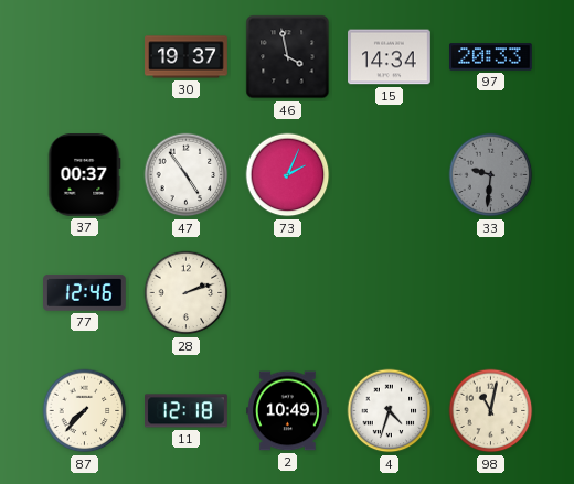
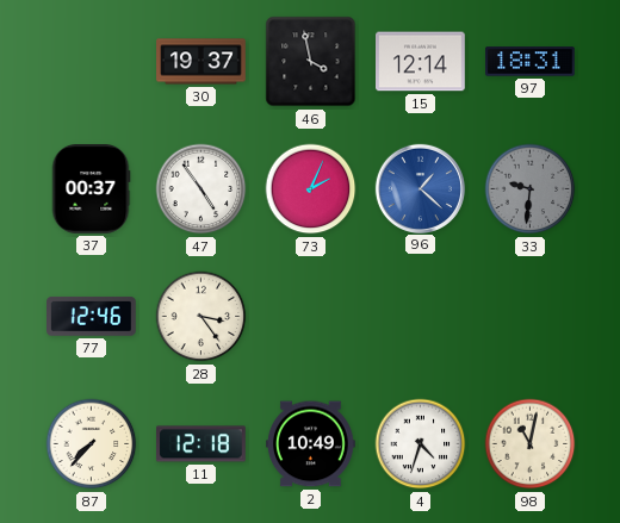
15: 14:34 -> 12:14
97: 20:33 -> 18:31
96: none -> 1:22
28: 2:12 -> 3:24
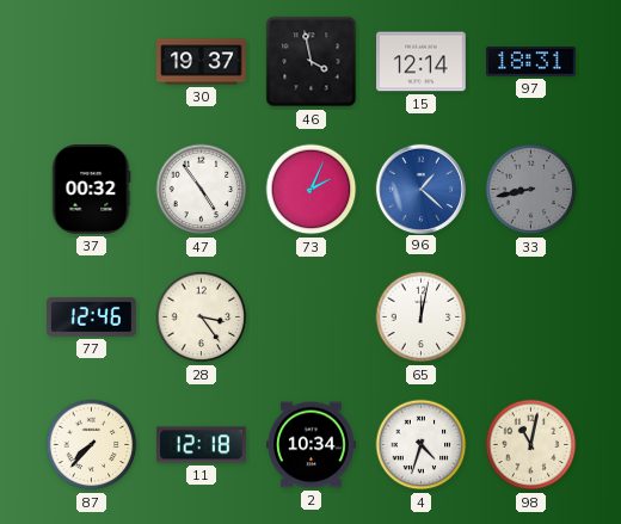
37: 00:37 -> 00:32
33: 9:31 -> 8:43
65: none -> 12:02
2: 10:49 -> 10:34
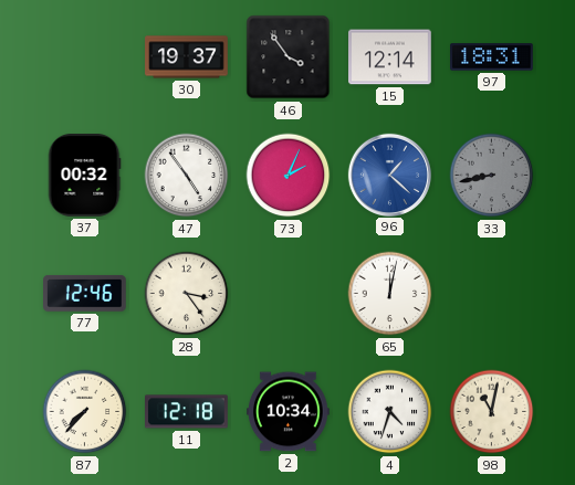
46: 3:58 -> 3:54
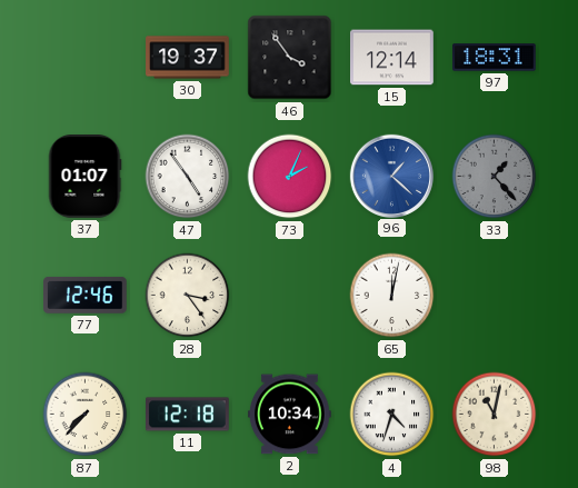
37: 00:32 -> 01:07
33: 8:43 -> 1:23
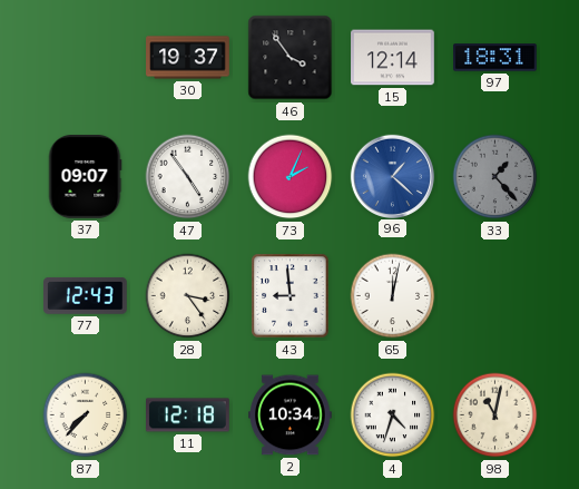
37: 01:07 -> 09:07
77: 12:46 -> 12:43
43: none -> 8:59
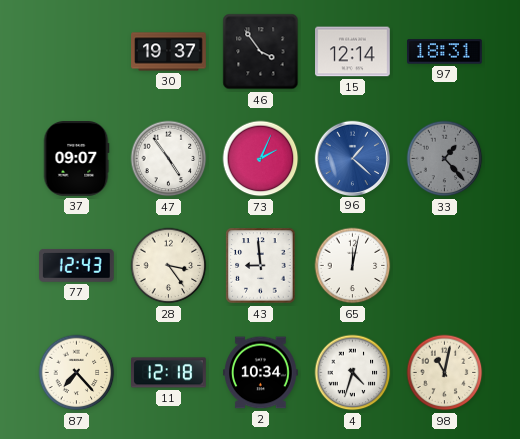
87: 7:37 -> 7:23
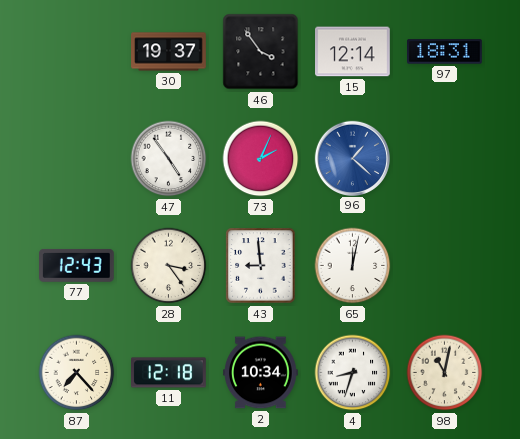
37: 09:07 -> none
33: 1:23 -> none
4: 4:33 -> 8:33
